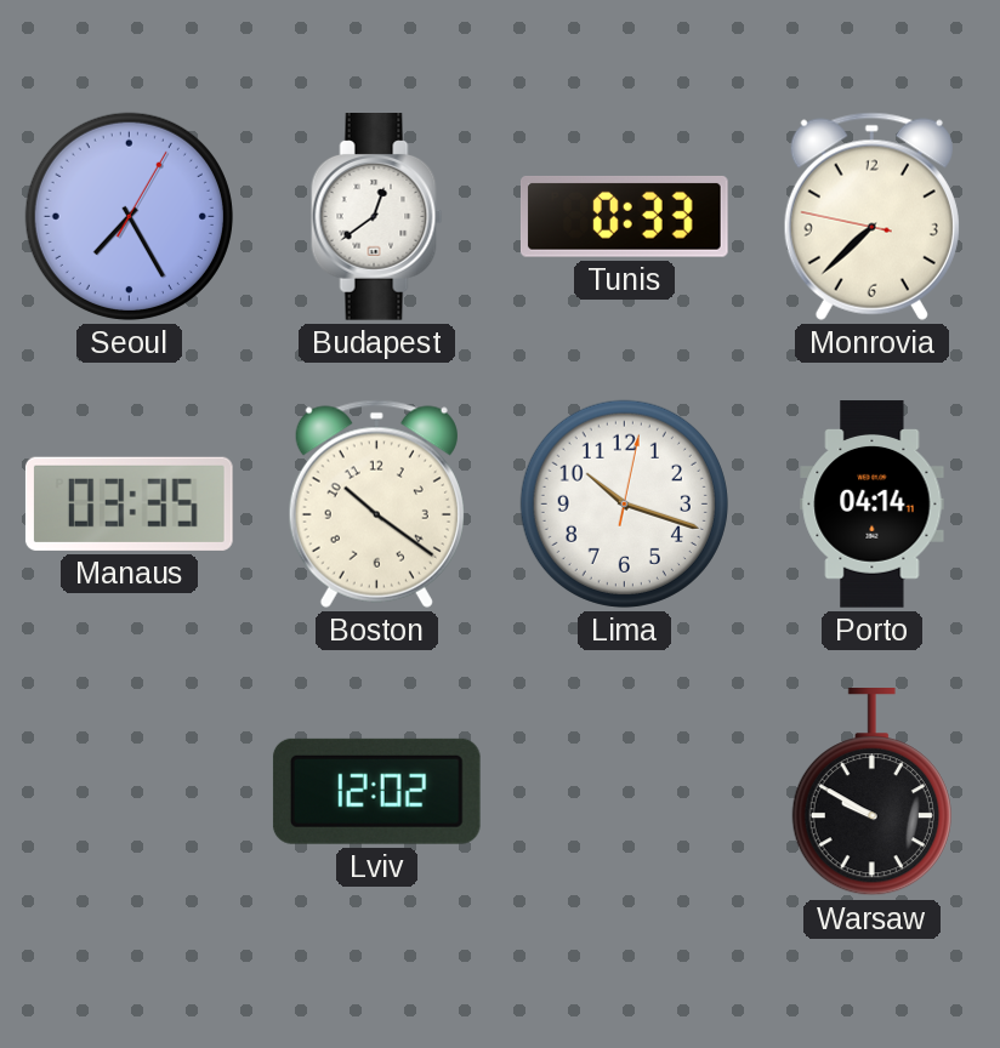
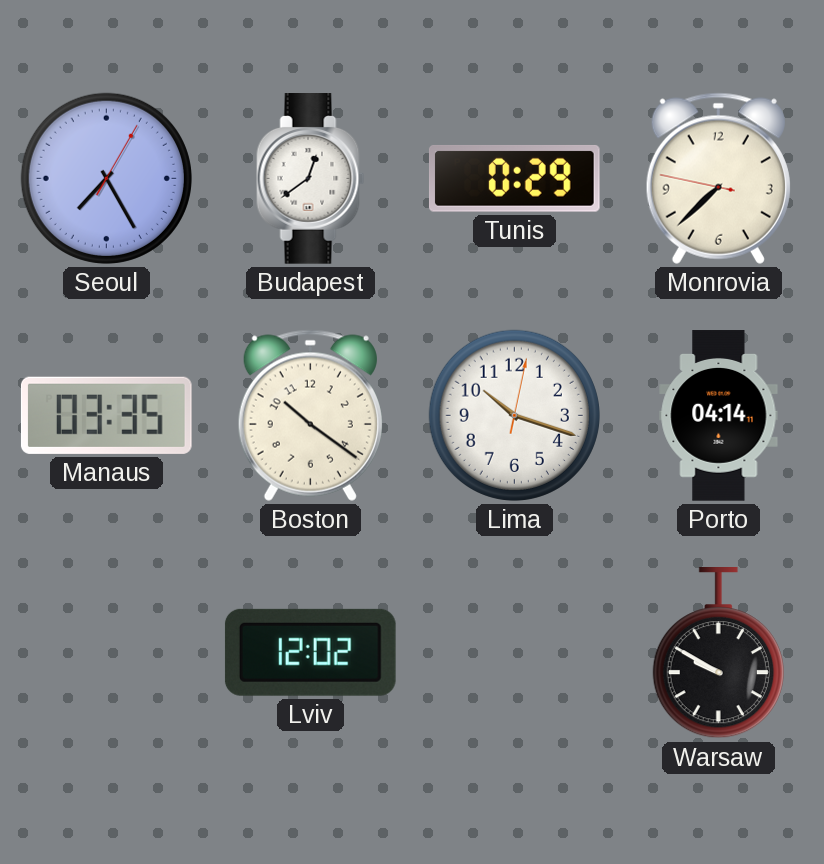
Tunis: 0:33 -> 0:29
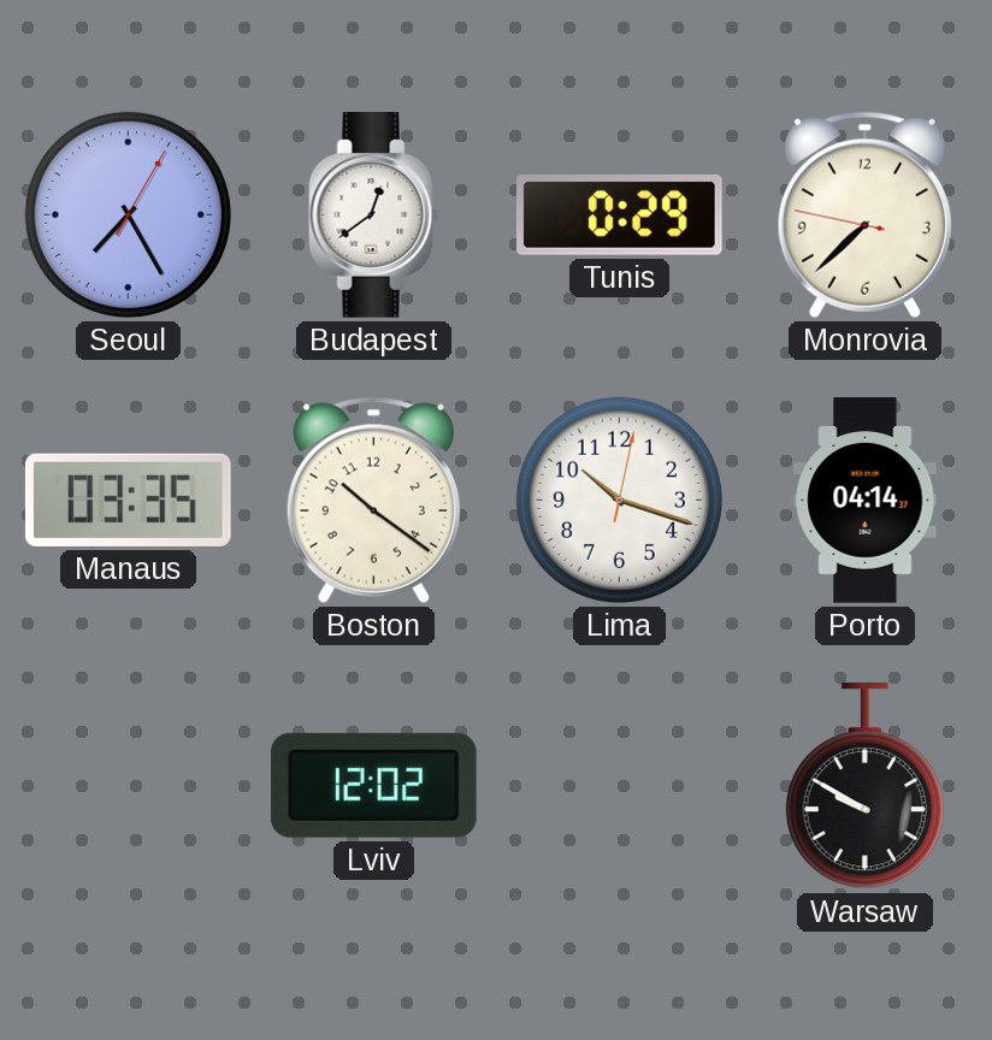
Porto: 04:14:11 -> 04:14:37
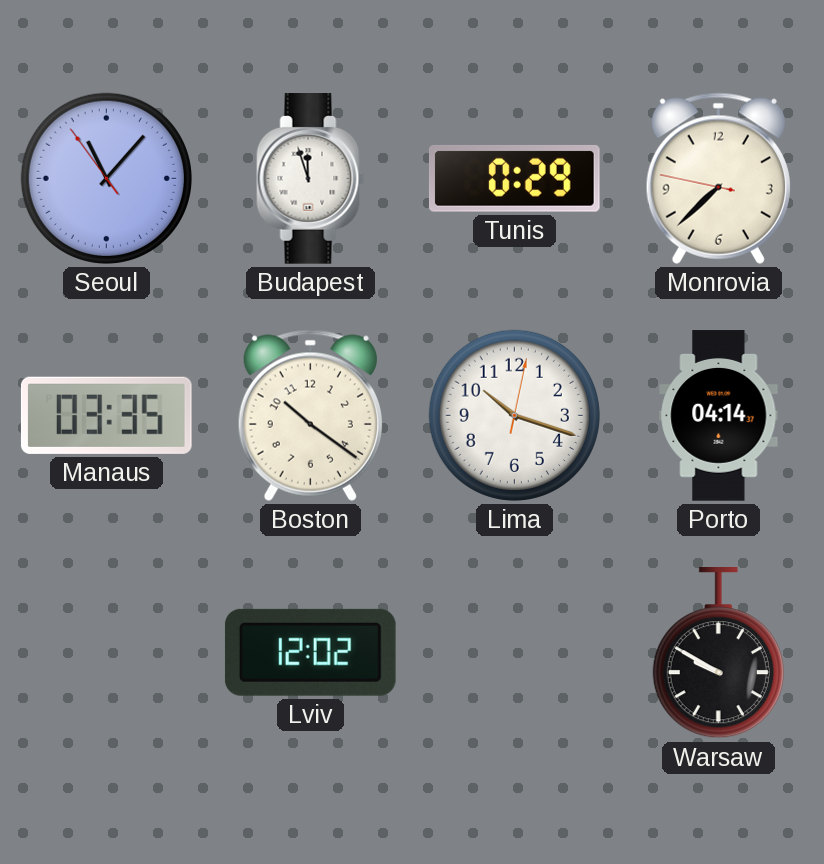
Seoul: 7:25 -> 11:06
Budapest: 12:39 -> 11:57
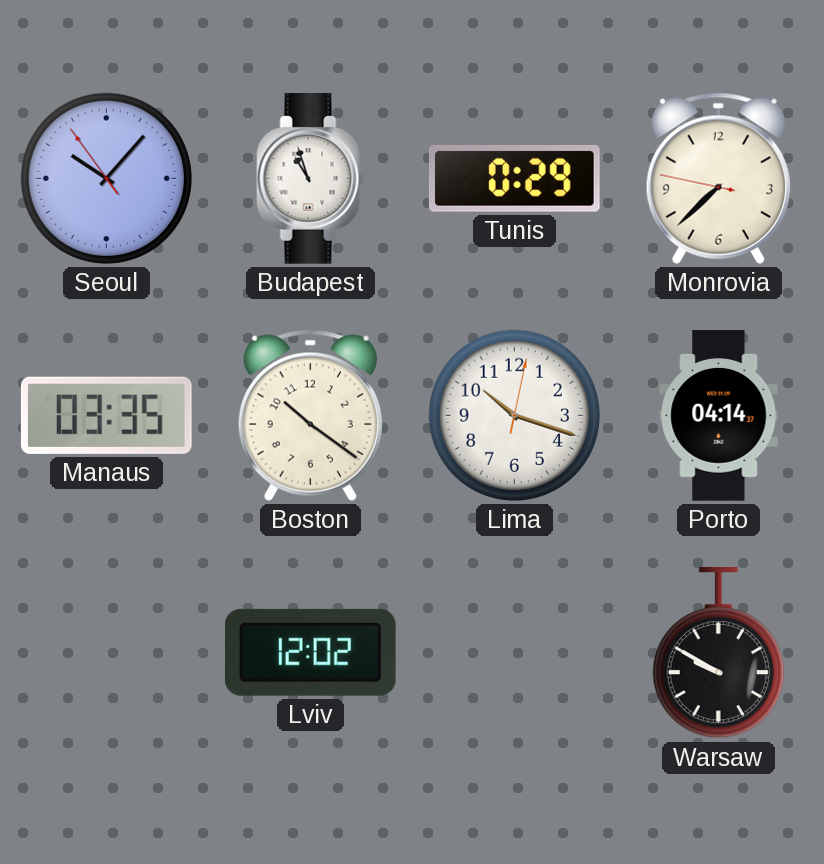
Seoul: 11:06 -> 10:06
Budapest: 11:57 -> 10:57
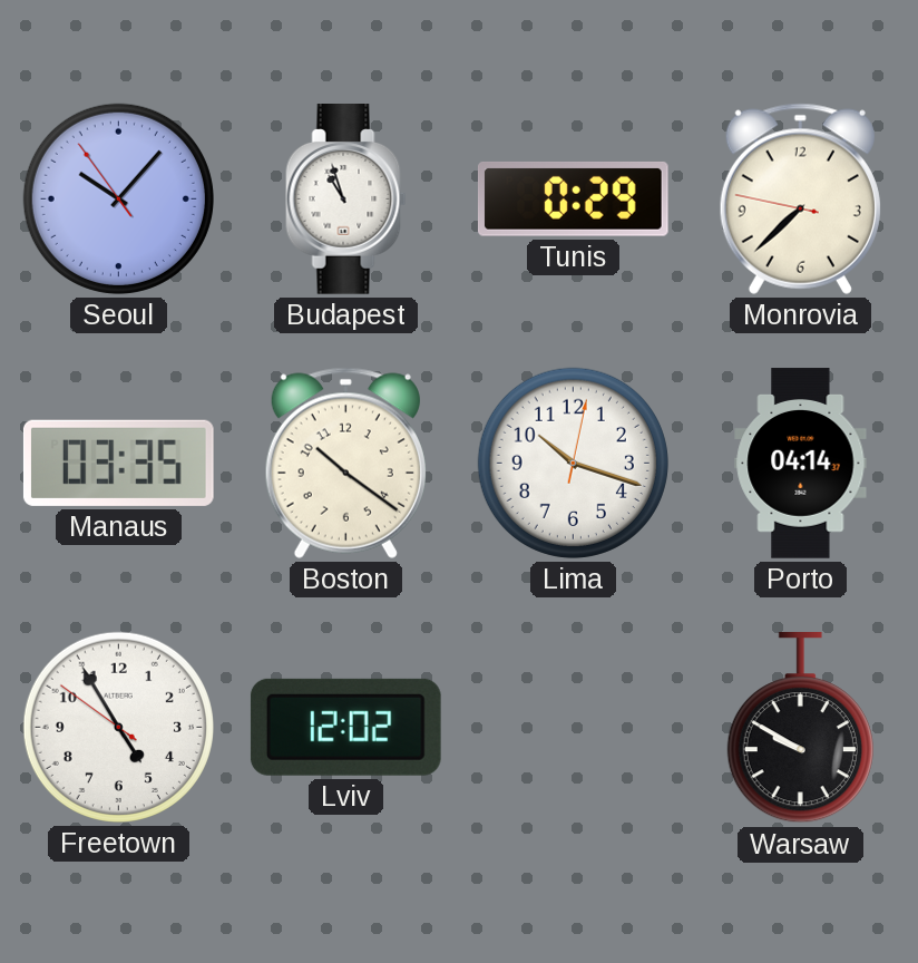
Freetown: none -> 4:54
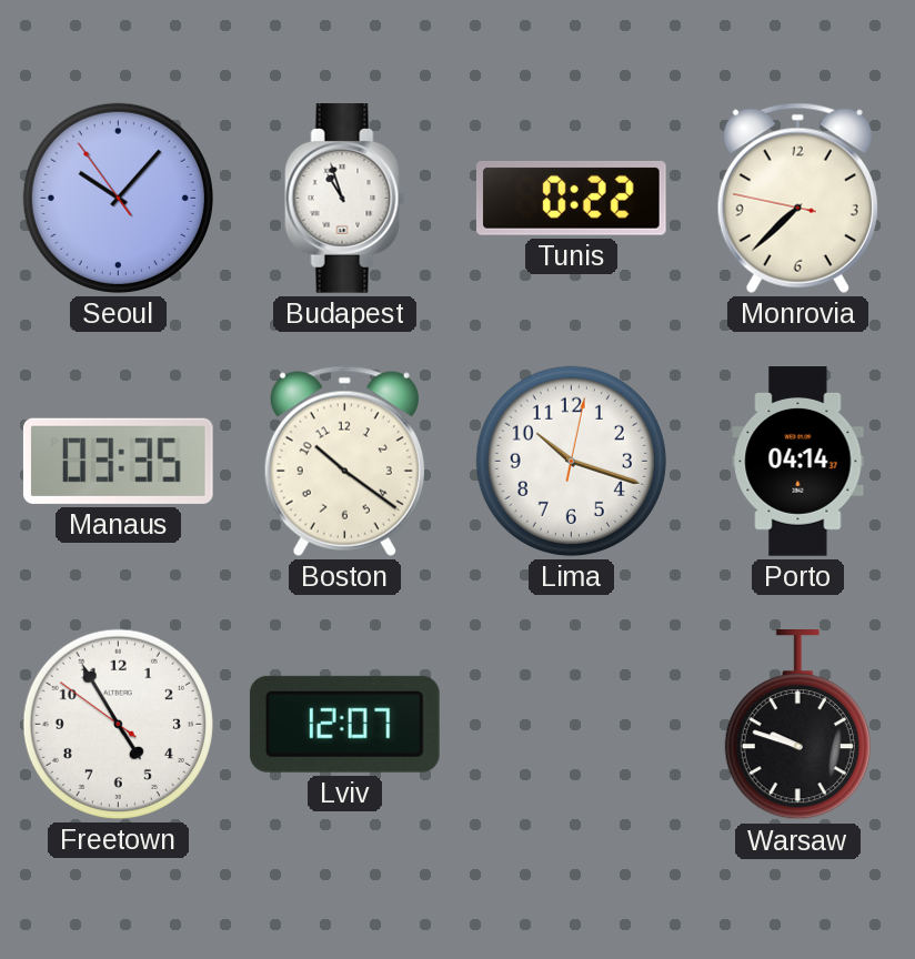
Tunis: 0:29 -> 0:22
Lviv: 12:02 -> 12:07
Warsaw: 9:50 -> 9:48
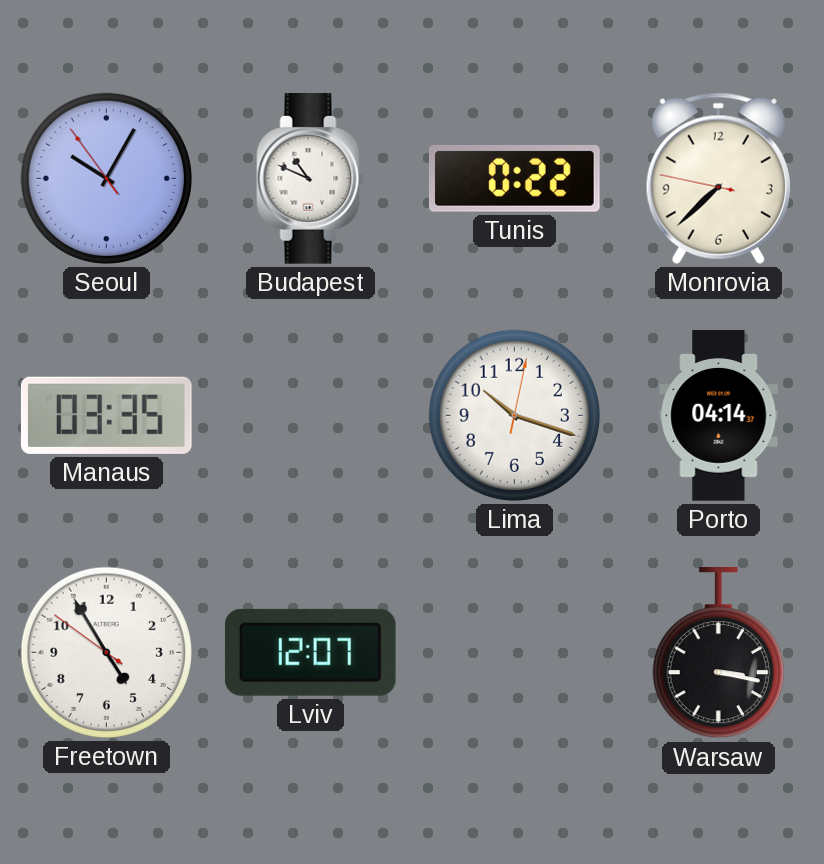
Seoul: 10:06 -> 10:04
Budapest: 10:57 -> 10:49
Boston: 10:21 -> none
Warsaw: 9:48 -> 3:17
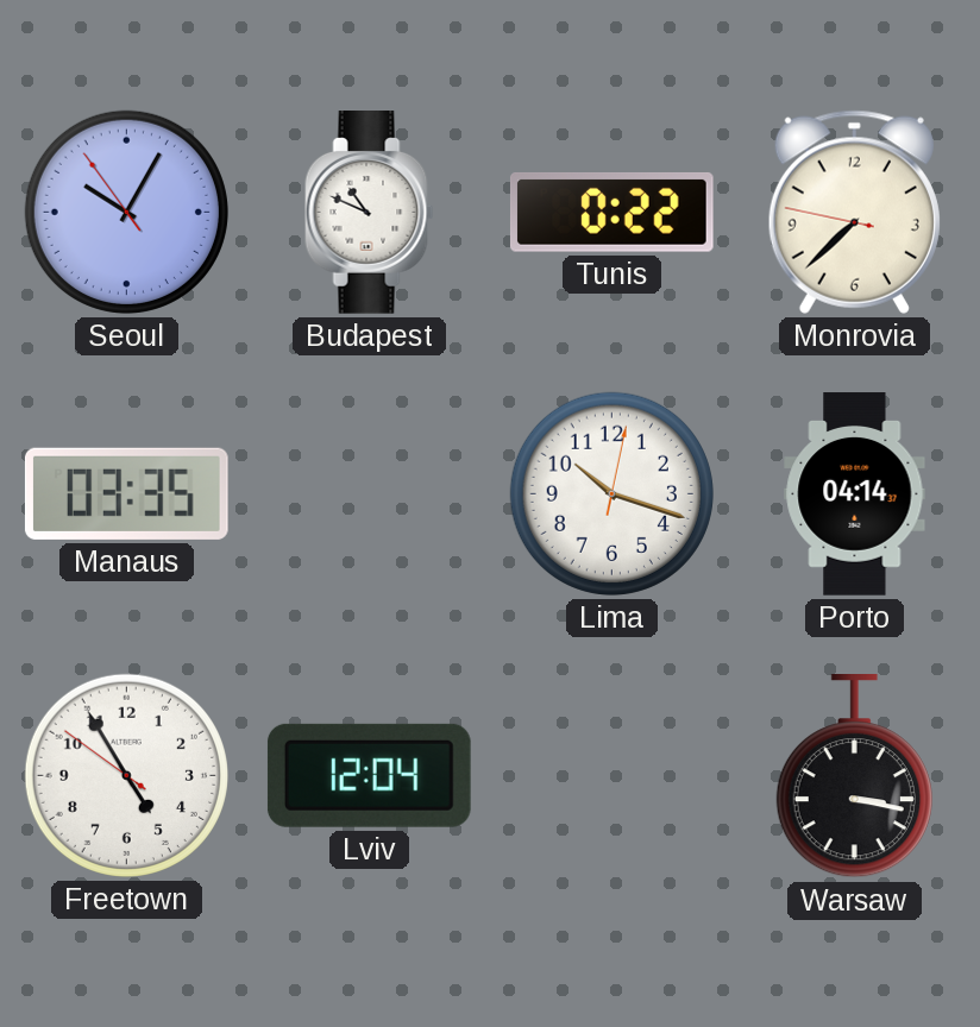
Lviv: 12:07 -> 12:04
